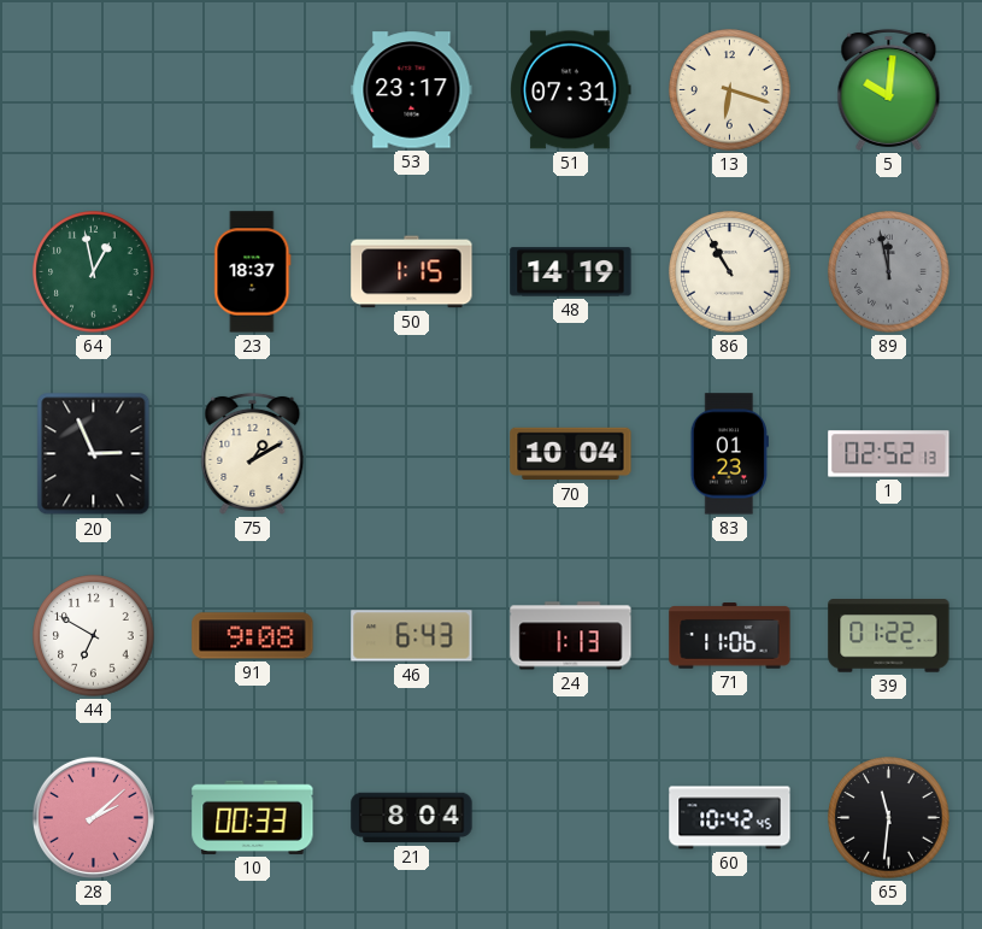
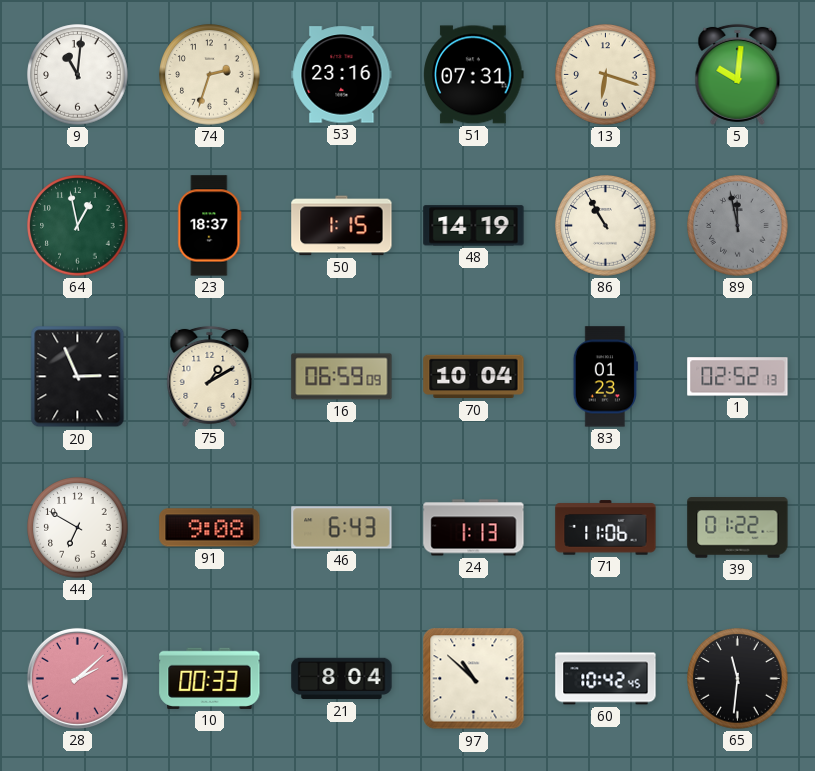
9: none -> 11:01
74: none -> 2:33
53: 23:17 -> 23:16
16: none -> 06:59
97: none -> 10:52
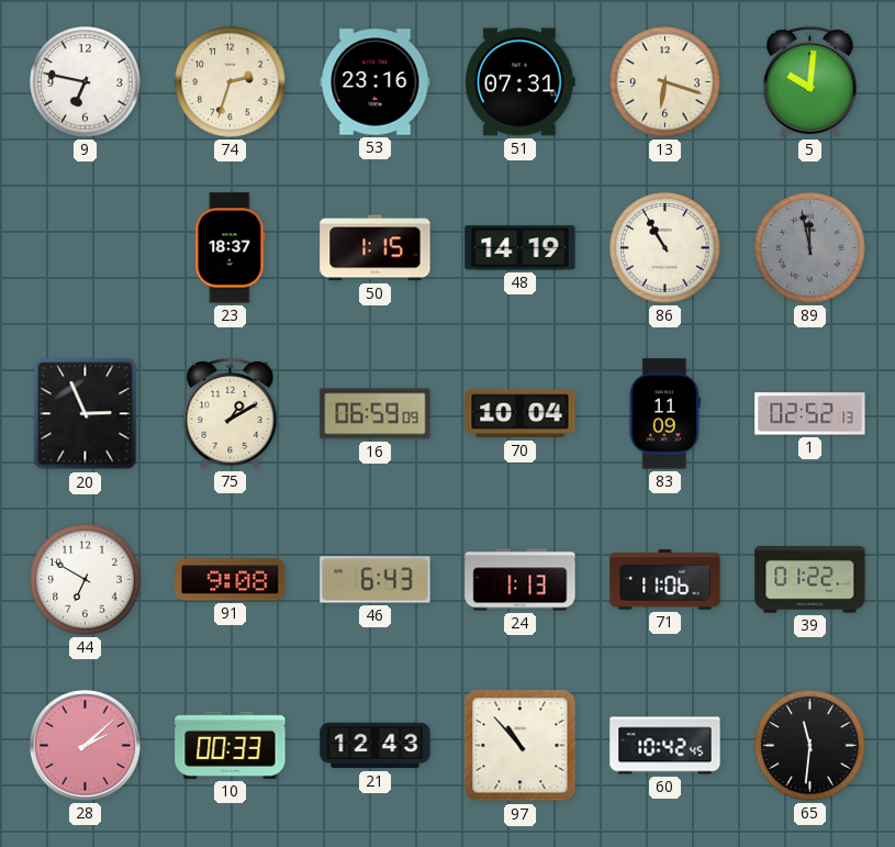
9: 11:01 -> 6:47
64: 12:58 -> none
83: 01:23 -> 11:09
21: 8:04 -> 12:43
97: 10:52 -> 10:53
